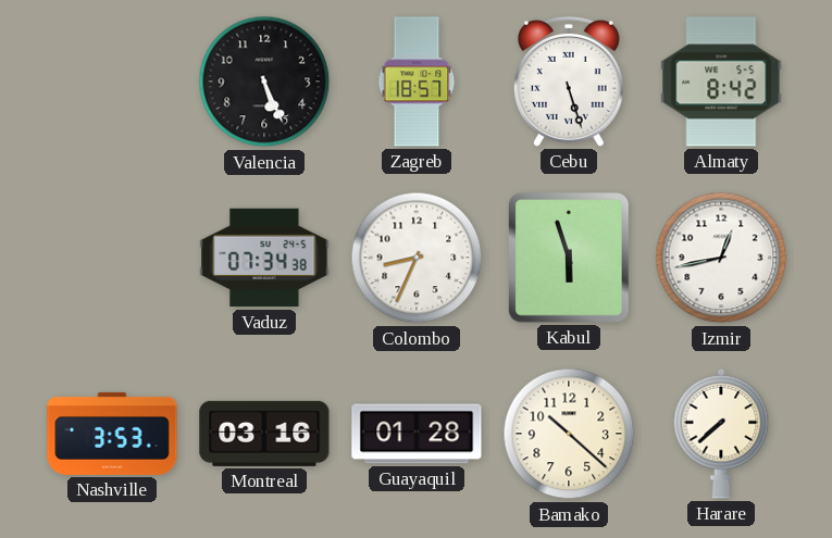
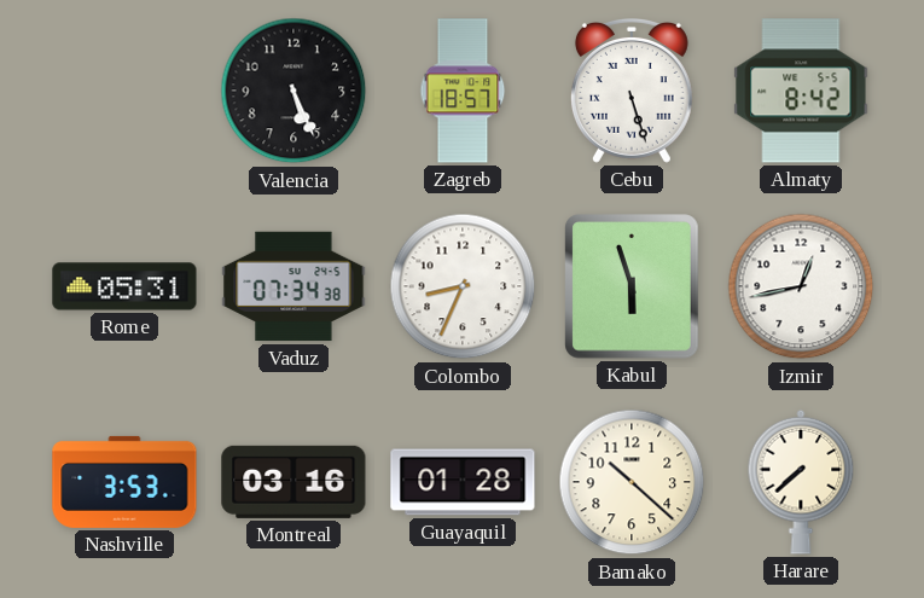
Rome: none -> 05:31
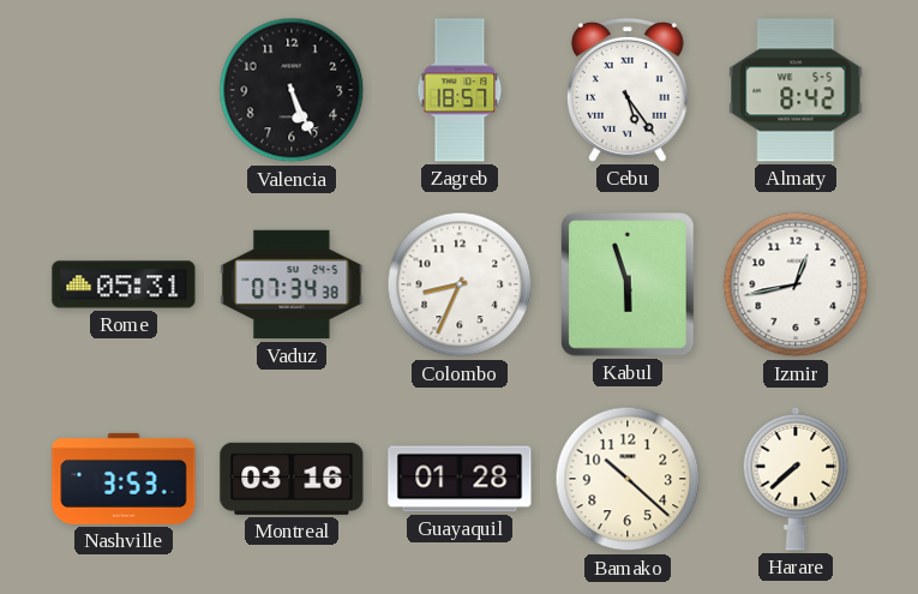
Cebu: 5:27 -> 5:24
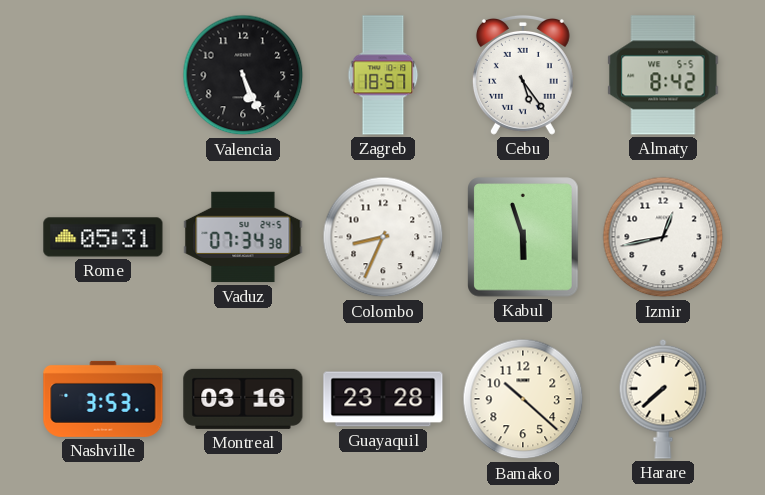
Guayaquil: 01:28 -> 23:28
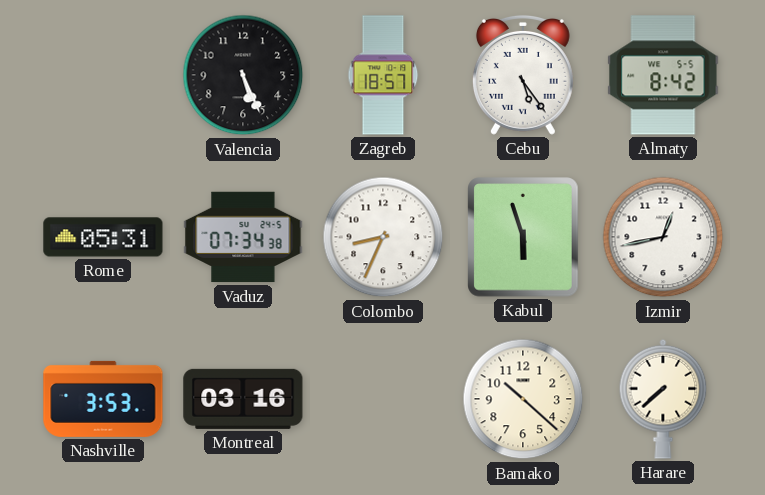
Guayaquil: 23:28 -> none
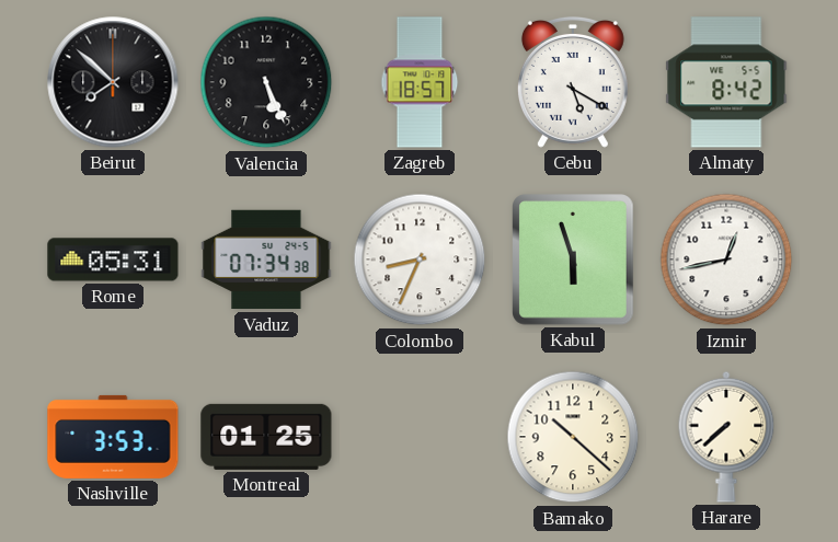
Beirut: none -> 7:52
Cebu: 5:24 -> 5:20
Montreal: 03:16 -> 01:25
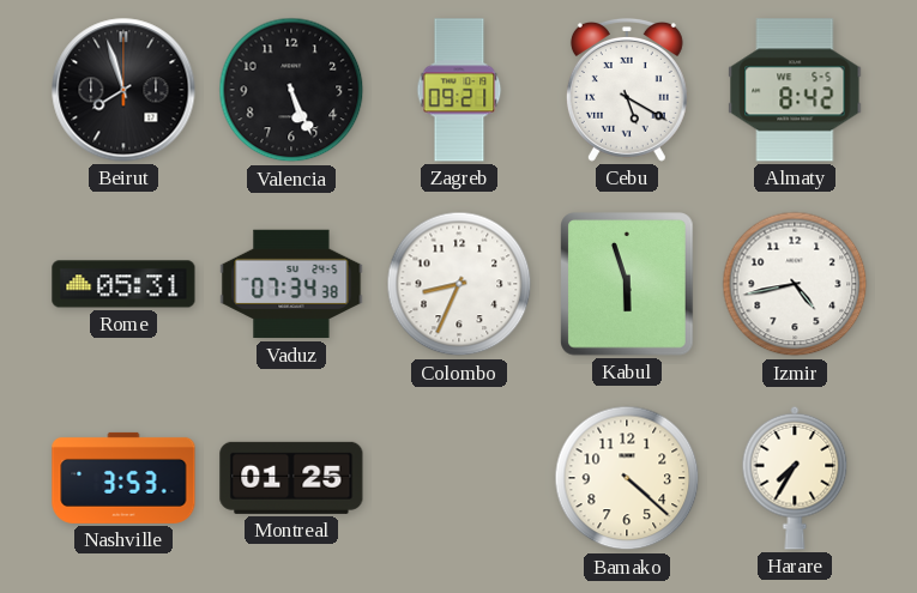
Beirut: 7:52 -> 7:57
Zagreb: 18:57 -> 09:21
Izmir: 12:43 -> 4:43
Bamako: 10:22 -> 4:22
Harare: 7:38 -> 7:35
